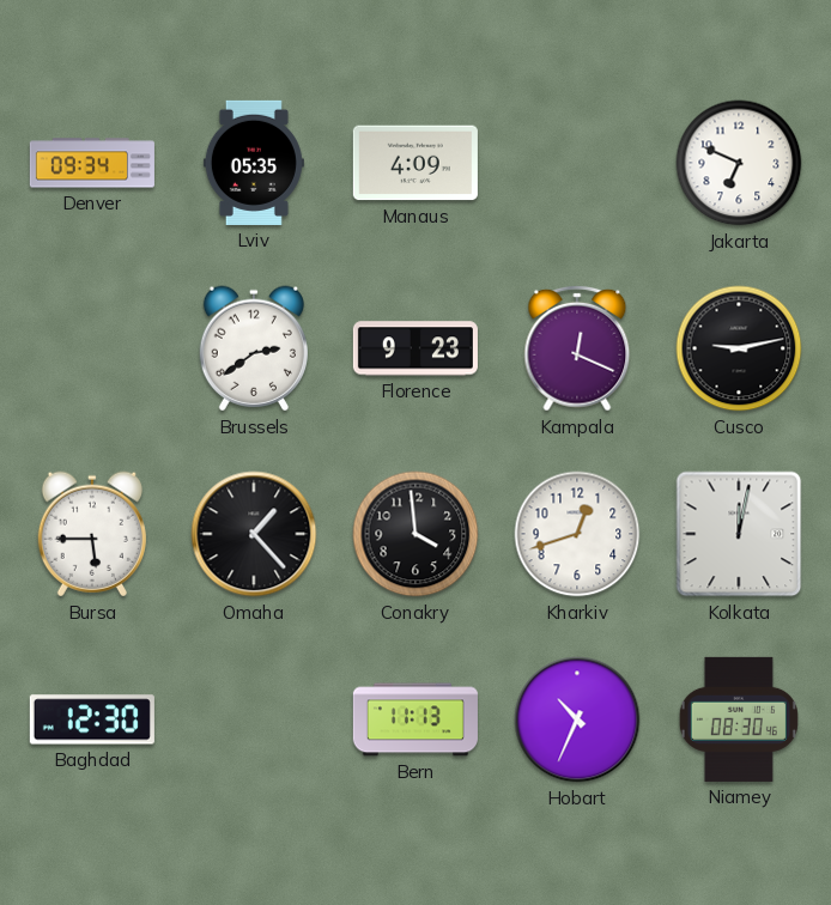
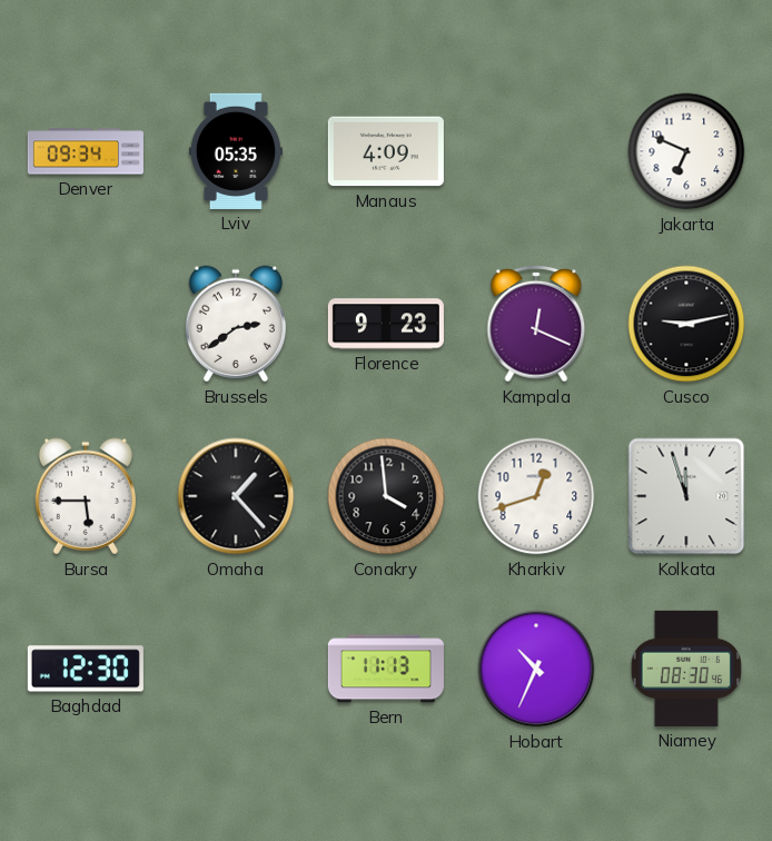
Kolkata: 12:02 -> 11:57
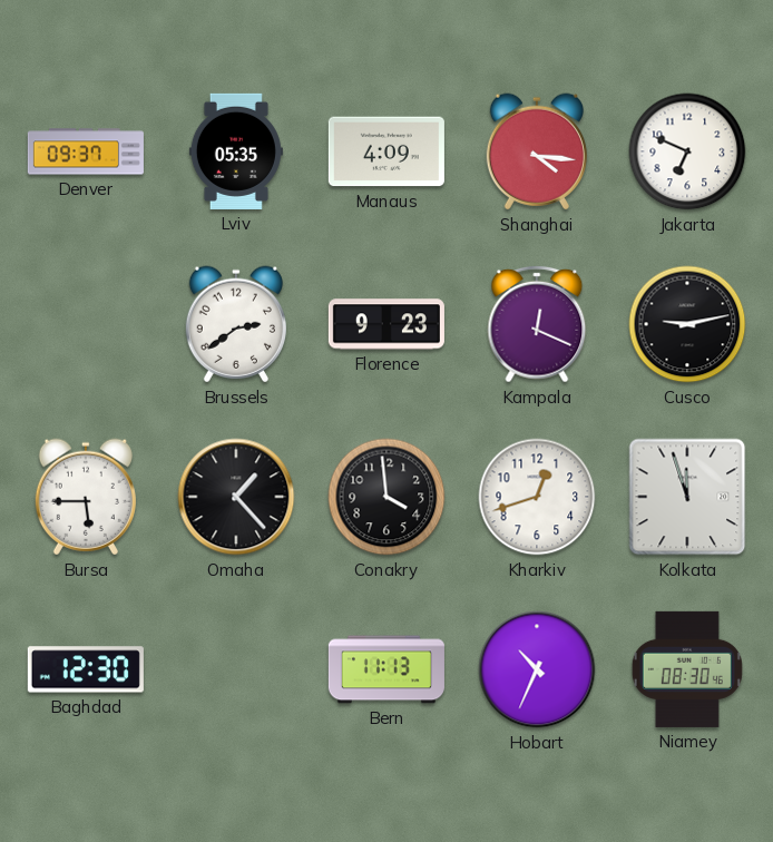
Denver: 09:34 -> 09:37
Shanghai: none -> 4:16
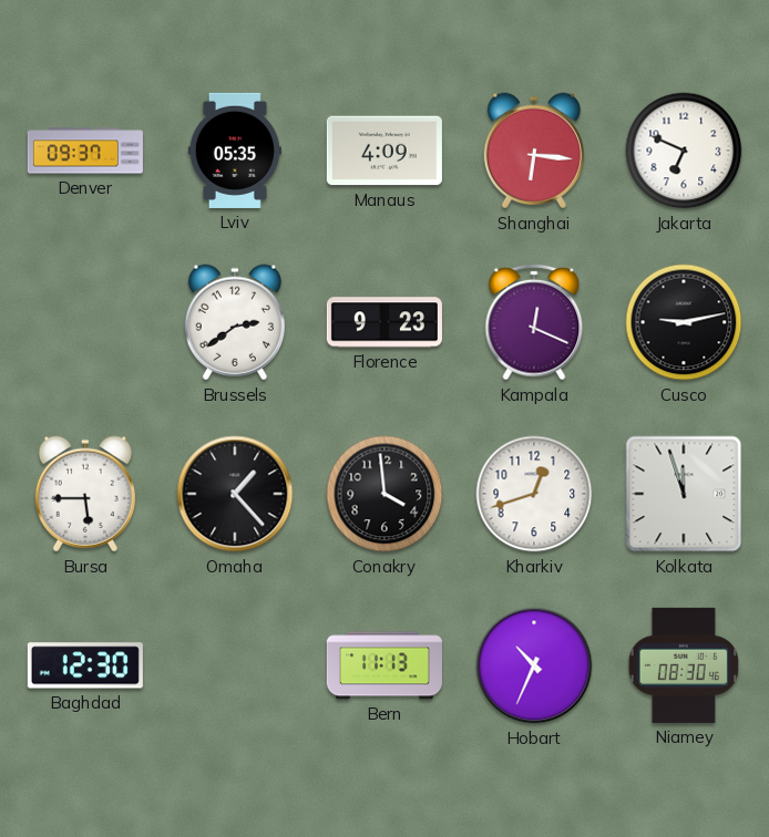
Shanghai: 4:16 -> 6:16
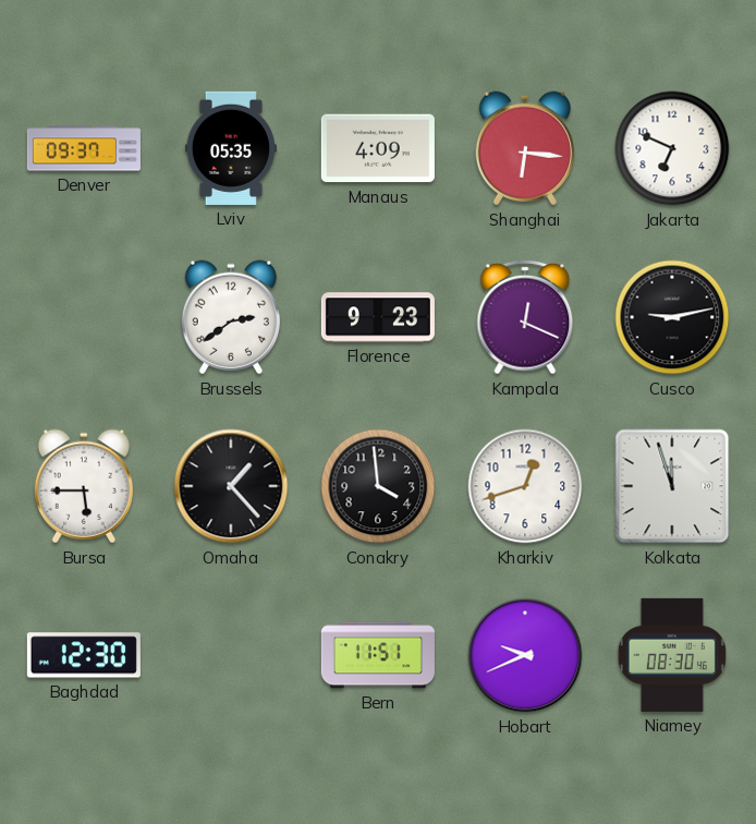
Bern: 11:13 -> 11:51
Hobart: 10:34 -> 9:41
